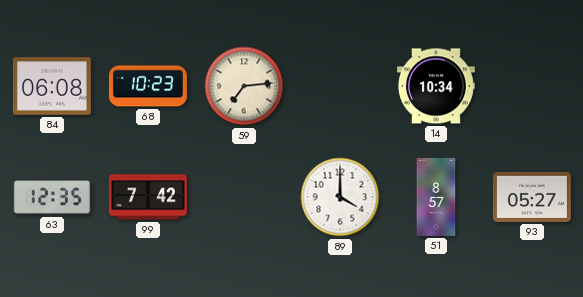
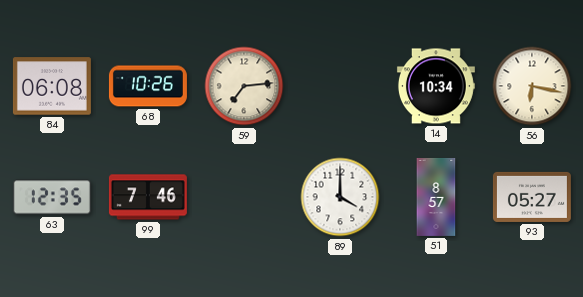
68: 10:23 -> 10:26
56: none -> 6:17
99: 7:42 -> 7:46
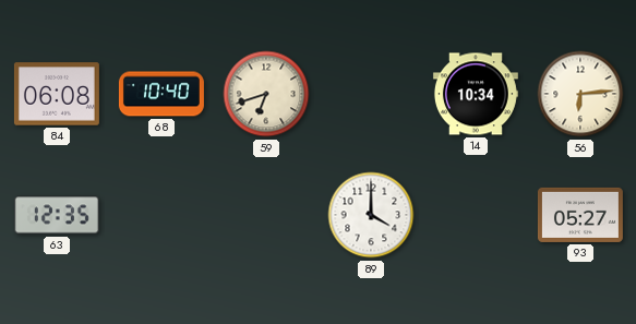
68: 10:26 -> 10:40
59: 7:14 -> 6:42
56: 6:17 -> 6:14
99: 7:46 -> none
51: 8:57 -> none
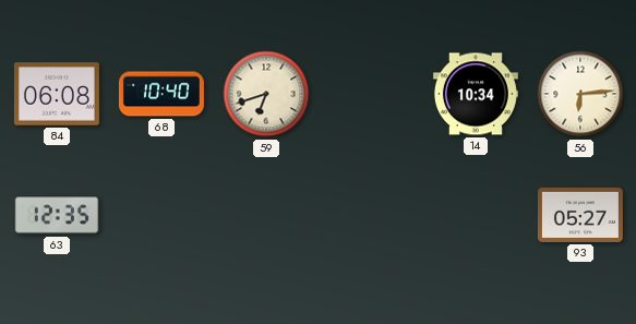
89: 4:00 -> none
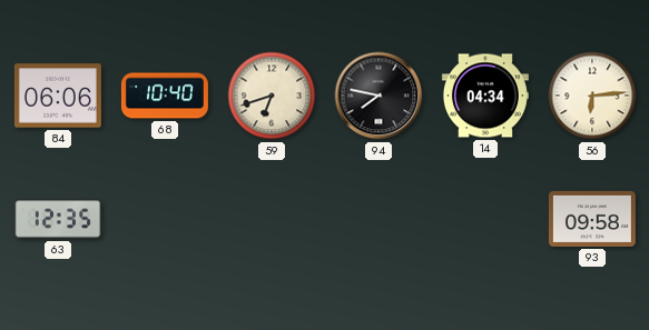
84: 06:08 -> 06:06
94: none -> 7:47
14: 10:34 -> 04:34
93: 05:27 -> 09:58
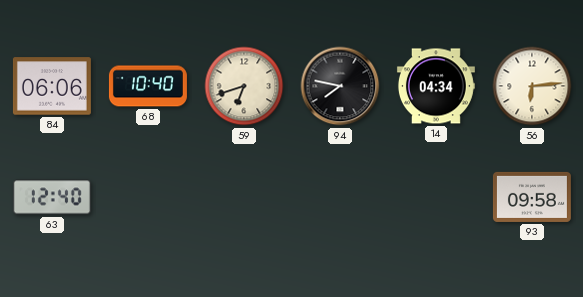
63: 12:35 -> 12:40
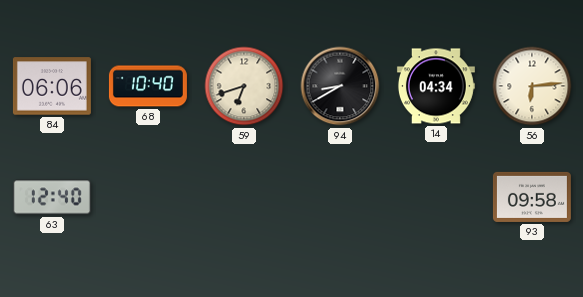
94: 7:47 -> 8:40
